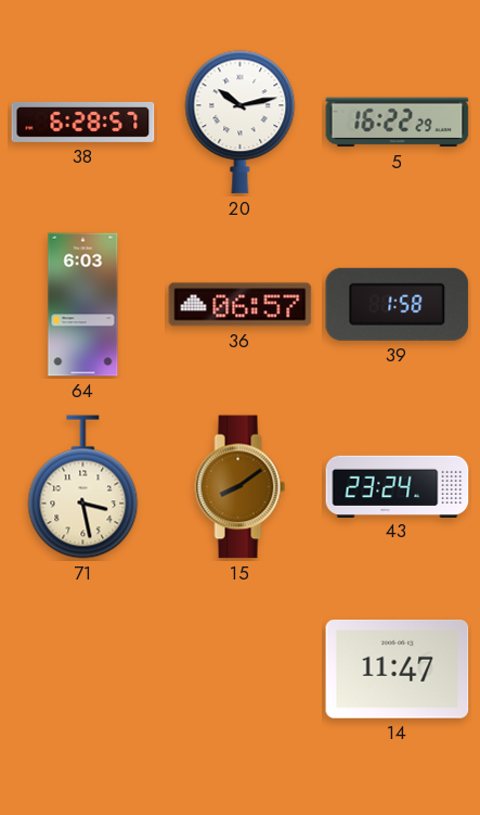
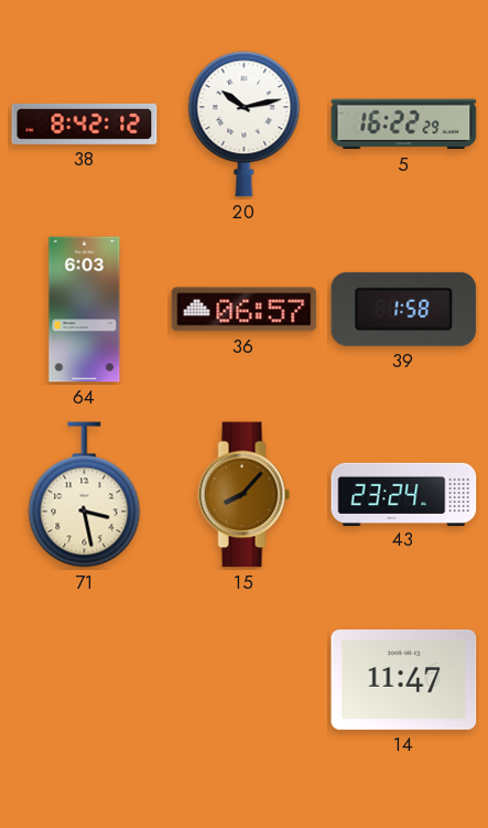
38: 6:28 -> 8:42
15: 8:09 -> 8:07
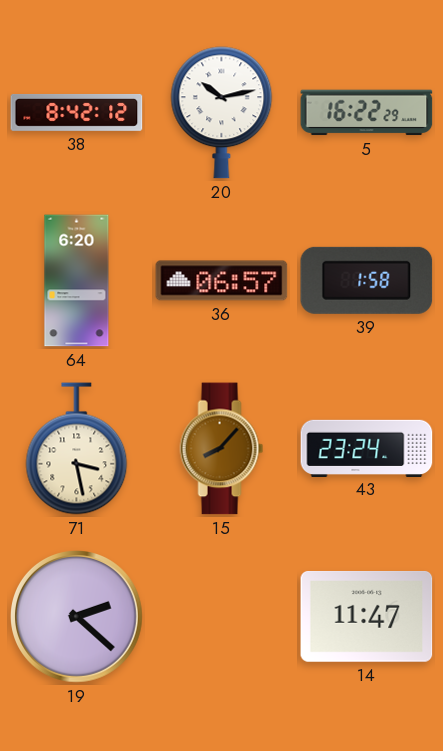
64: 6:03 -> 6:20
19: none -> 2:22
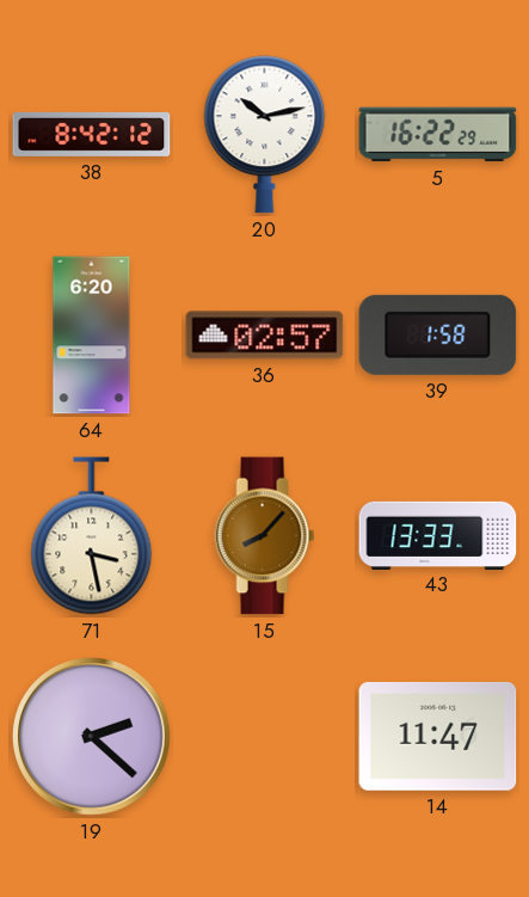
36: 06:57 -> 02:57
43: 23:24 -> 13:33
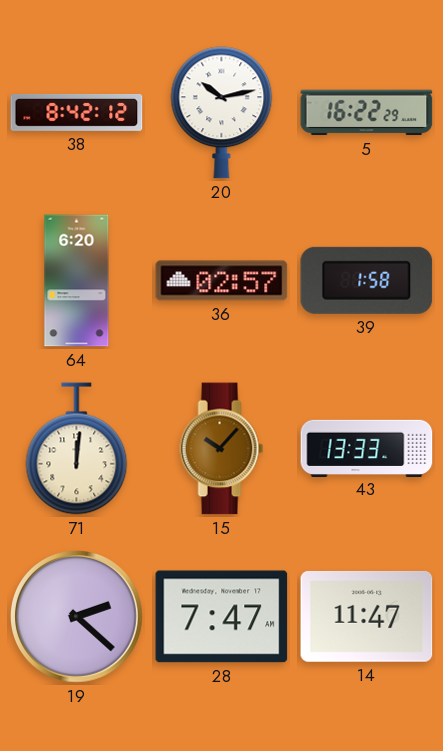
71: 3:28 -> 12:01
15: 8:07 -> 10:07
28: none -> 7:47
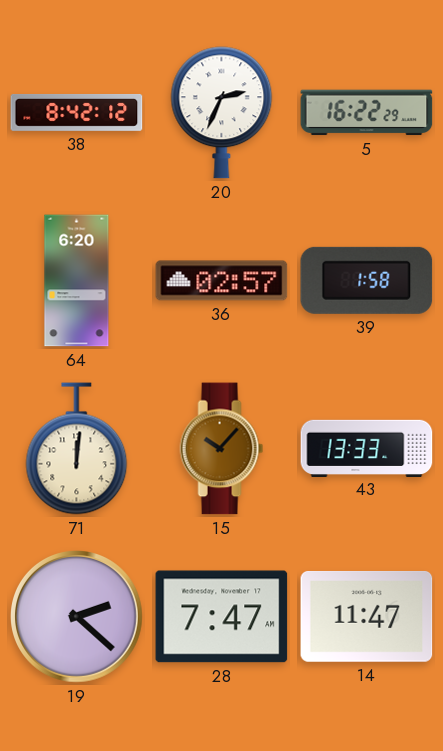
20: 10:13 -> 2:34
